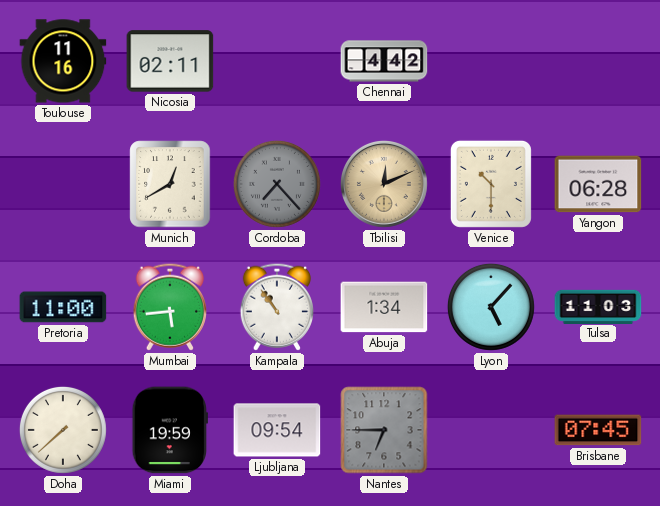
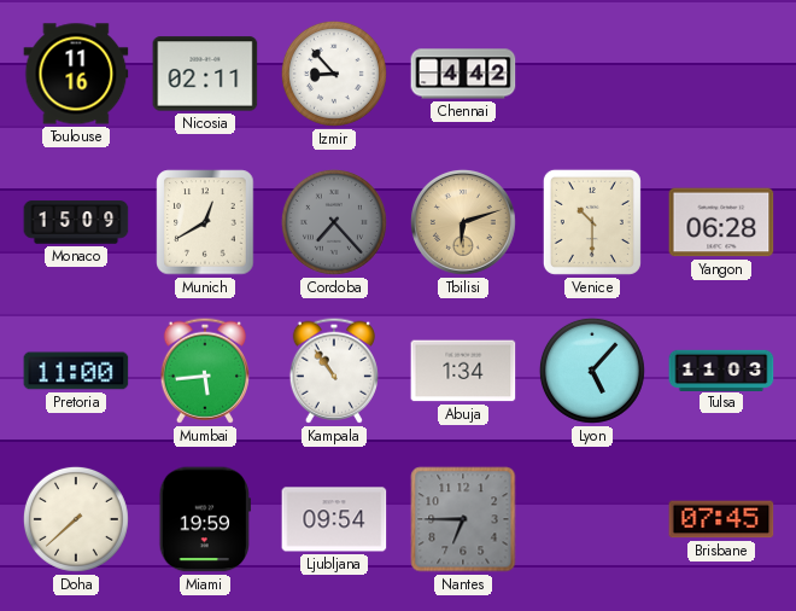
Izmir: none -> 8:53
Monaco: none -> 15:09
Tbilisi: 12:11 -> 6:12
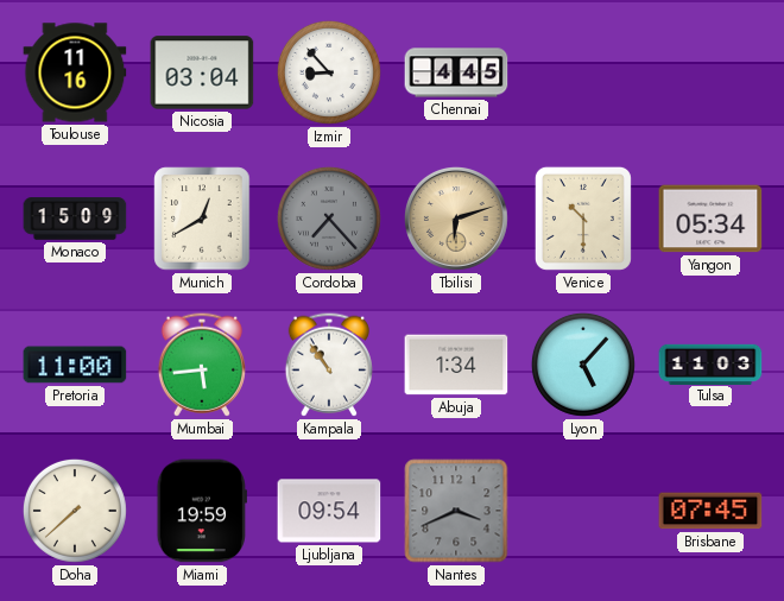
Nicosia: 02:11 -> 03:04
Chennai: 4:42 -> 4:45
Yangon: 06:28 -> 05:34
Nantes: 6:45 -> 3:41
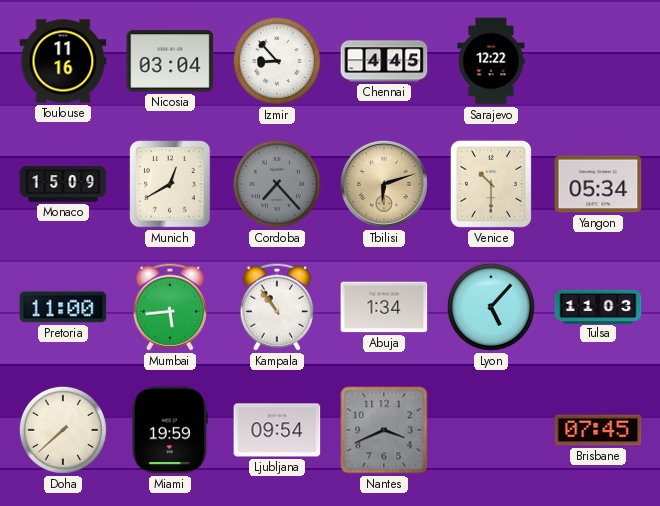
Sarajevo: none -> 12:22
